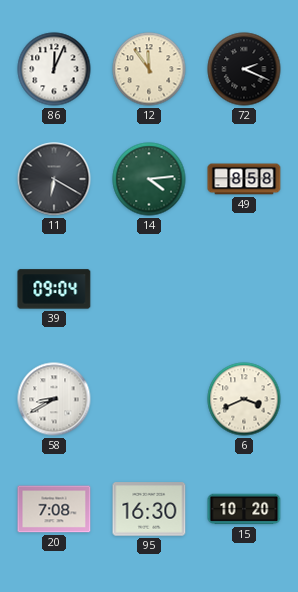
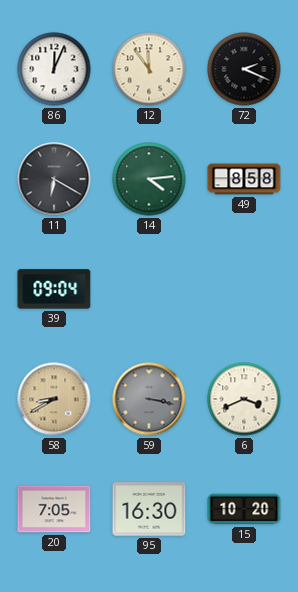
58 dial: white -> champagne
59: none -> 3:17
20: 7:08 -> 7:05
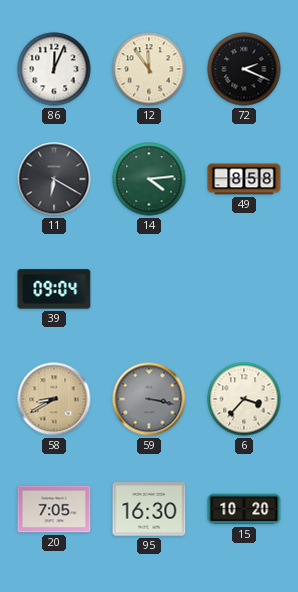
6: 3:41 -> 3:37
